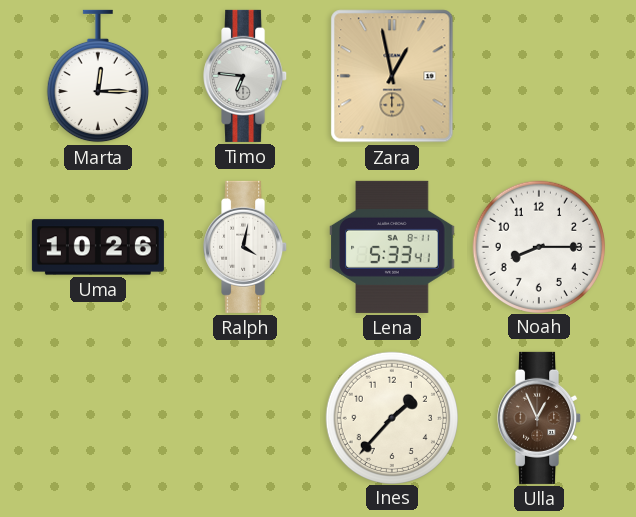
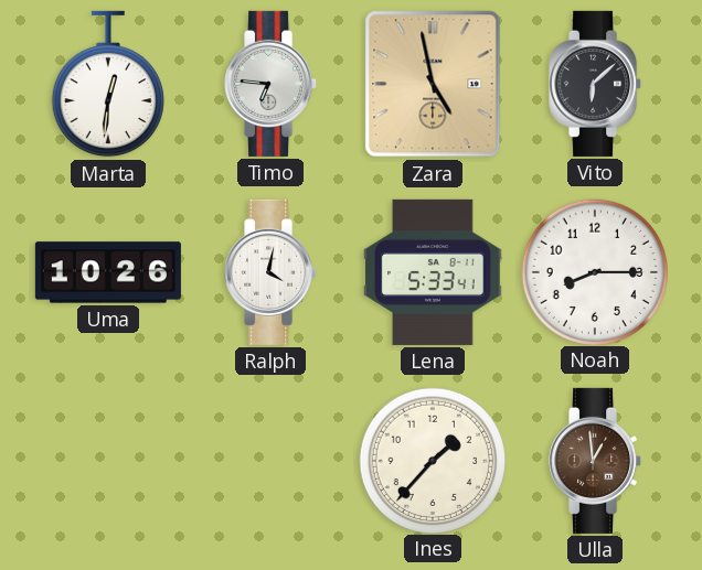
Marta: 12:15 -> 12:31
Zara: 12:58 -> 4:58
Vito: none -> 6:08
Ulla: 12:56 -> 12:59
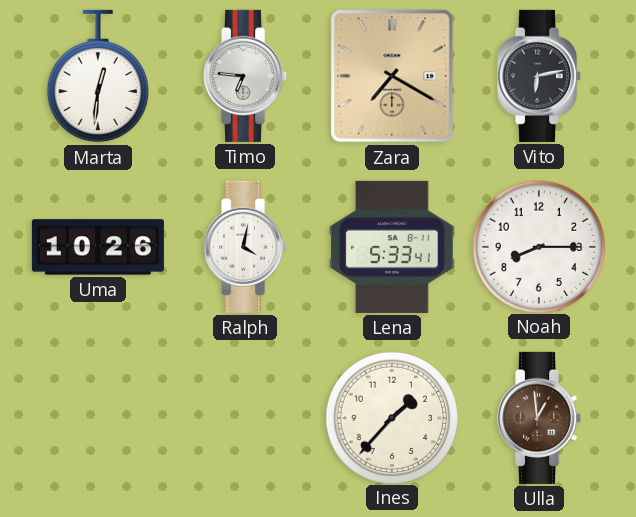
Zara: 4:58 -> 7:20
Vito: 6:08 -> 6:13
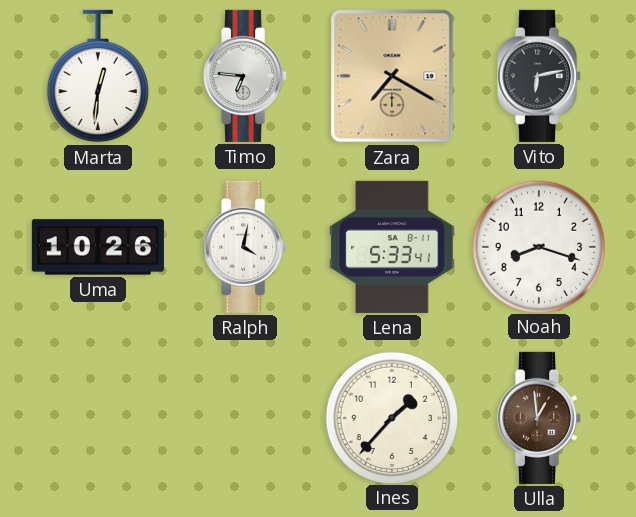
Noah: 8:15 -> 8:18
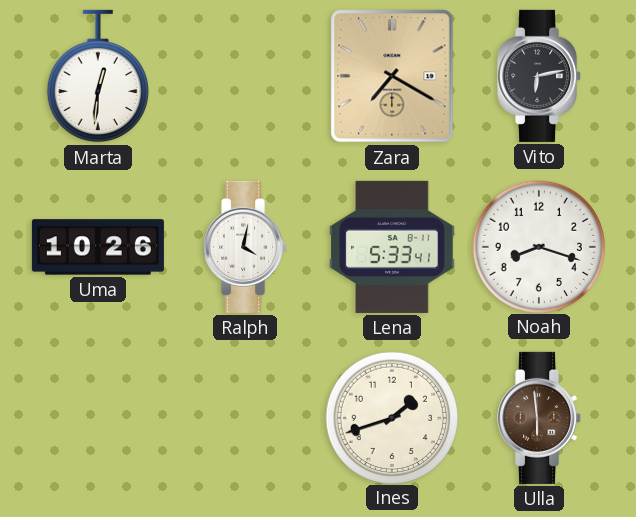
Timo: 6:46 -> none
Ines: 1:37 -> 1:42
Ulla: 12:59 -> 5:59
